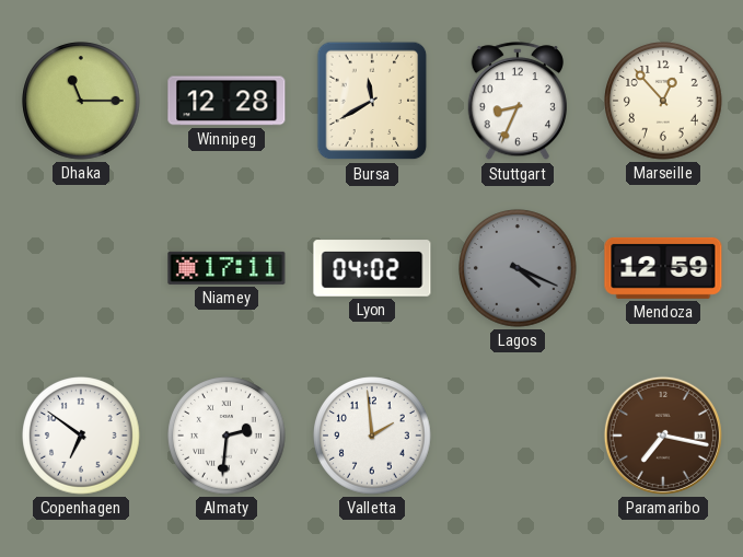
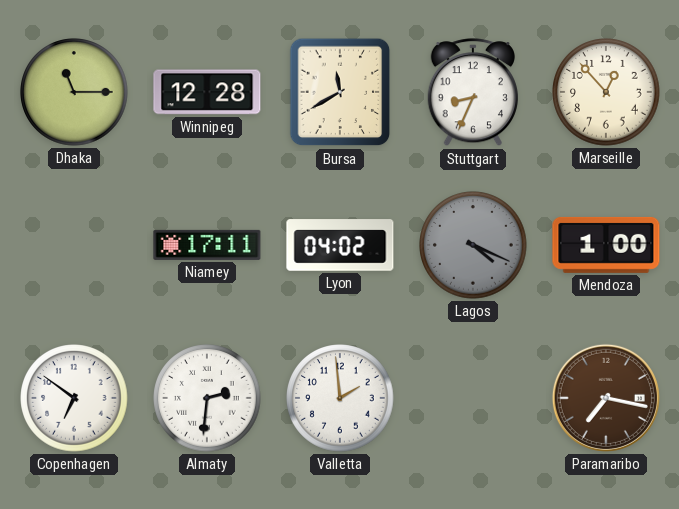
Mendoza: 12:59 -> 1:00
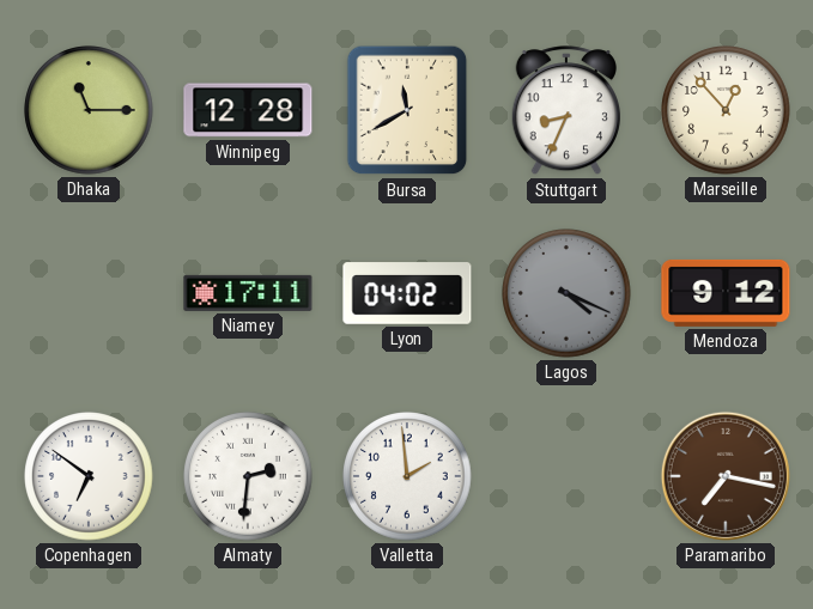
Mendoza: 1:00 -> 9:12
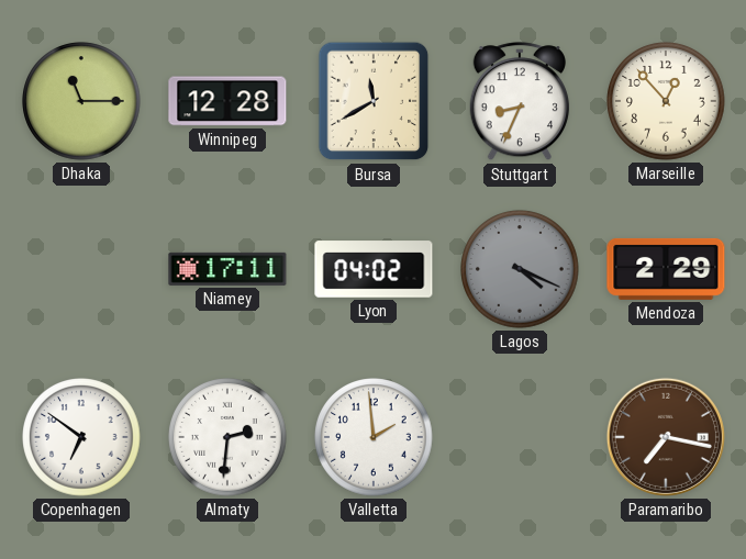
Mendoza: 9:12 -> 2:29
